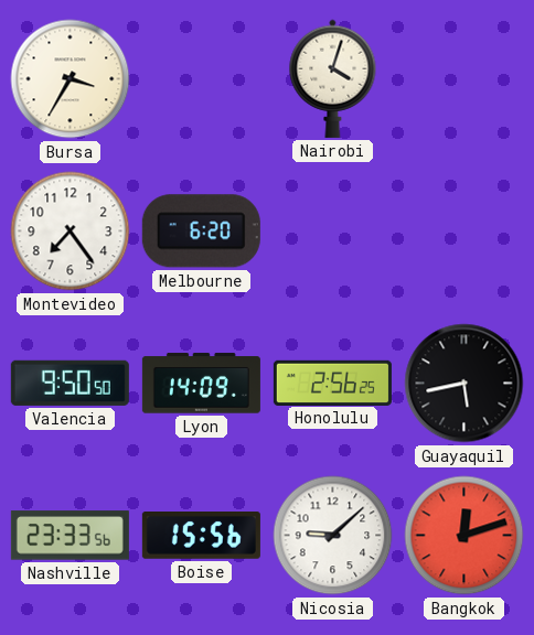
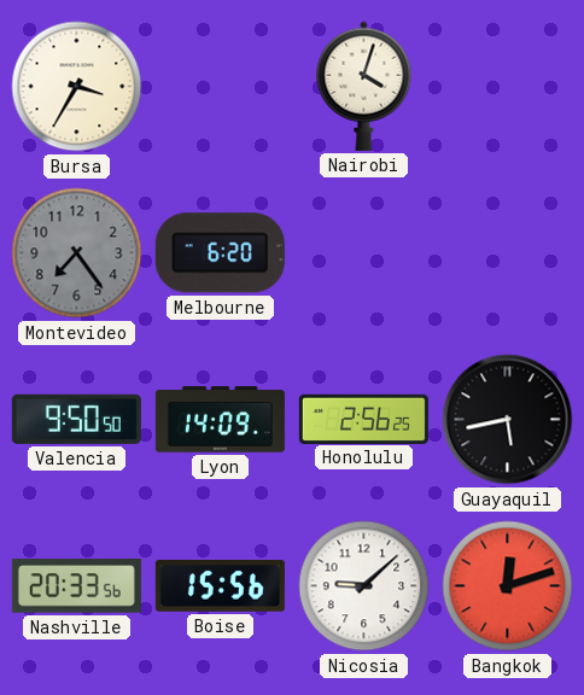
Montevideo dial: white -> grey
Nashville: 23:33 -> 20:33
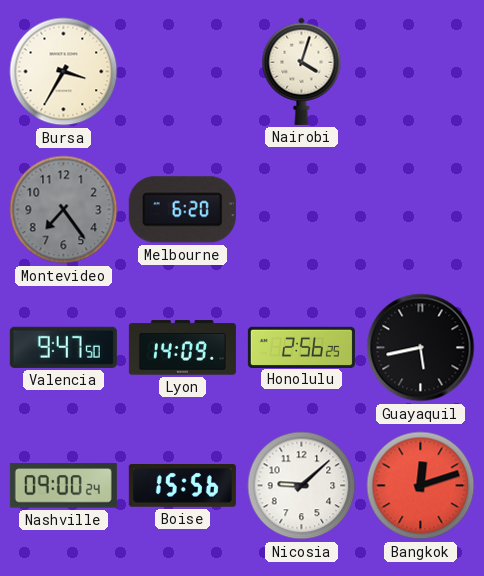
Valencia: 9:50 -> 9:47
Nashville: 20:33 -> 09:00
